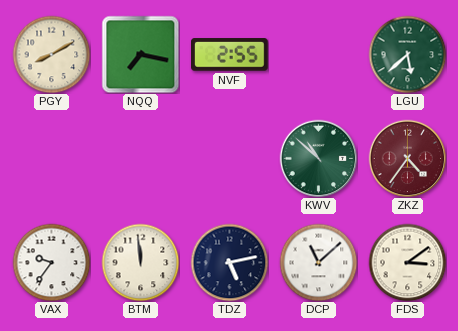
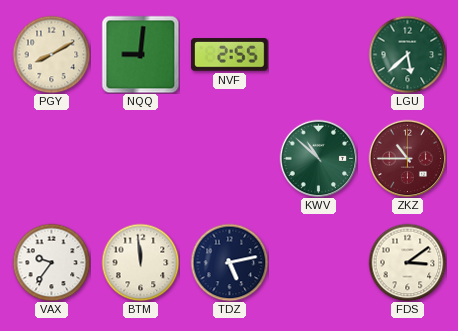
NQQ: 7:17 -> 9:01
ZKZ: 4:36 -> 10:45
DCP: 11:08 -> none
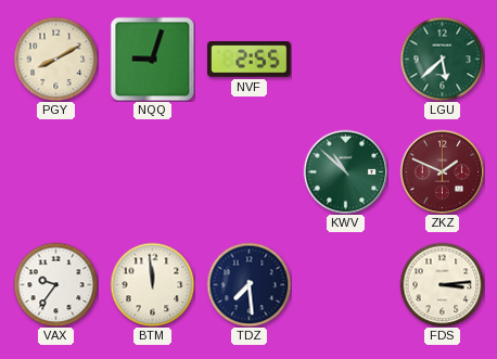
NQQ: 9:01 -> 9:03
ZKZ: 10:45 -> 1:49
TDZ: 5:13 -> 7:29
FDS: 3:09 -> 3:14
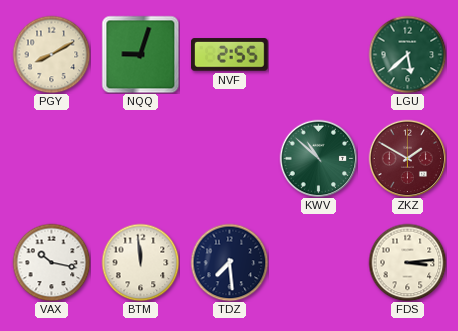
ZKZ: 1:49 -> 1:50
VAX: 9:36 -> 10:17
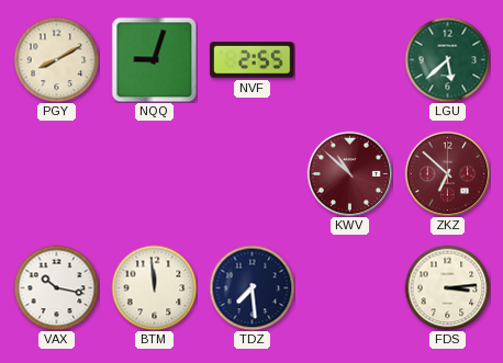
KWV dial: green -> burgundy
ZKZ: 1:50 -> 6:52
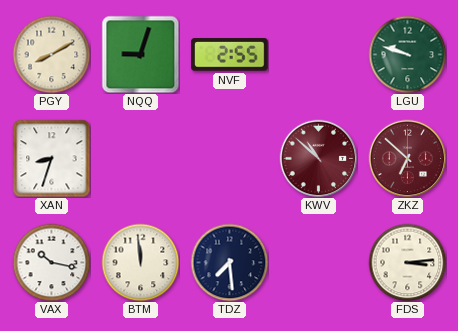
LGU: 5:38 -> 9:48
XAN: none -> 8:33
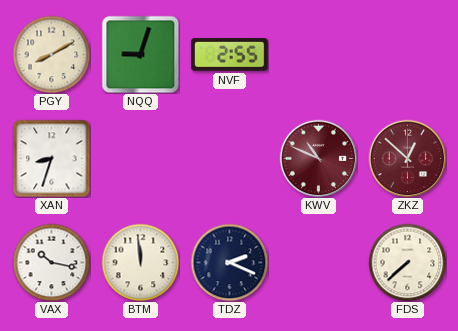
LGU: 9:48 -> none
KWV: 10:52 -> 10:49
ZKZ: 6:52 -> 12:52
TDZ: 7:29 -> 2:19
FDS: 3:14 -> 7:38
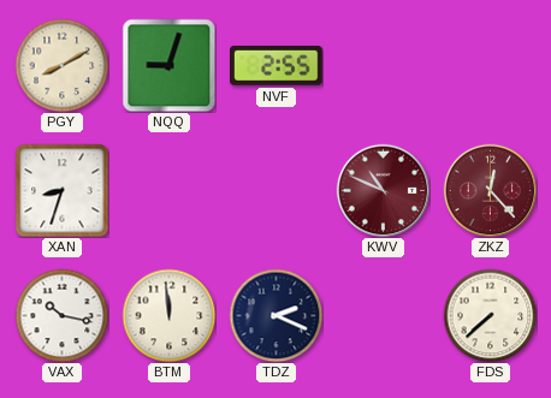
ZKZ: 12:52 -> 12:23
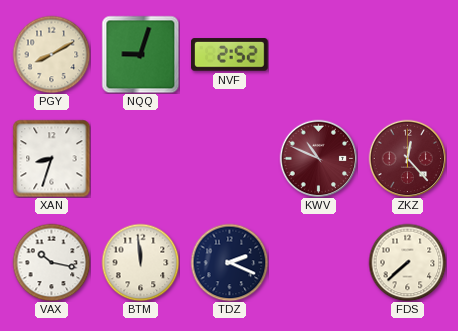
NVF: 2:55 -> 2:52
